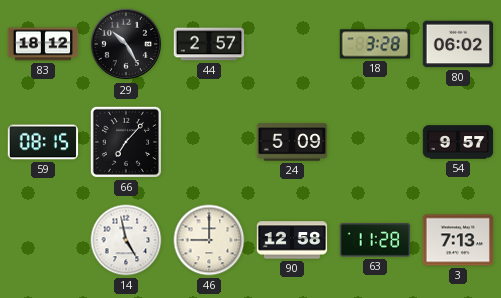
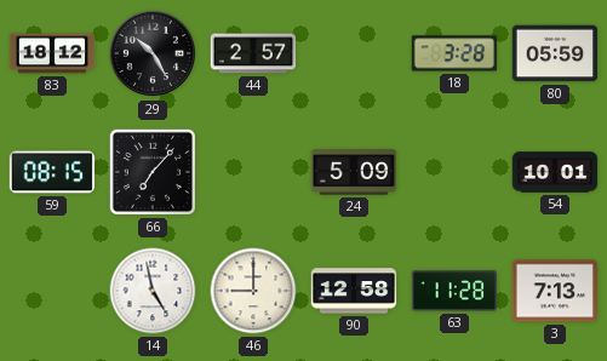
80: 06:02 -> 05:59
54: 9:57 -> 10:01
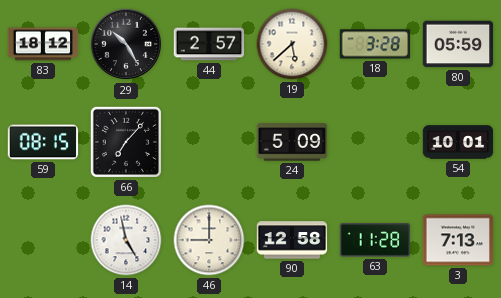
19: none -> 5:38
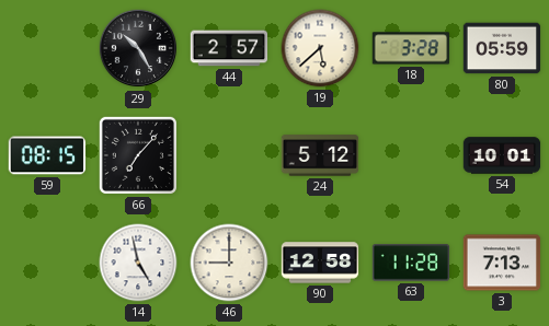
83: 18:12 -> none
24: 5:09 -> 5:12
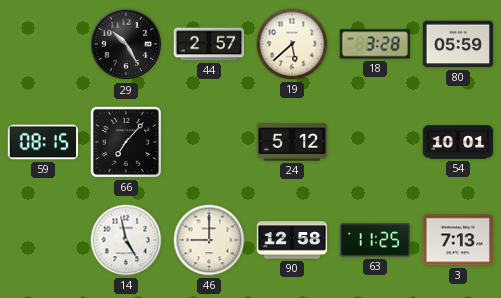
63: 11:28 -> 11:25
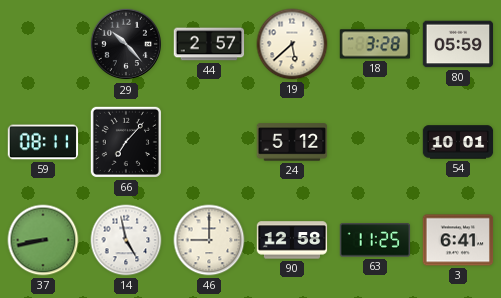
29: 10:25 -> 10:23
59: 08:15 -> 08:11
37: none -> 8:43
3: 7:13 -> 6:41
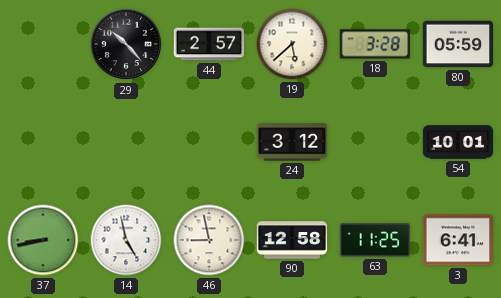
59: 08:11 -> none
66: 7:07 -> none
24: 5:12 -> 3:12
46: 9:00 -> 8:58
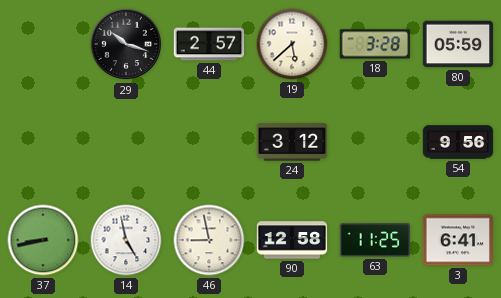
29: 10:23 -> 10:18
54: 10:01 -> 9:56
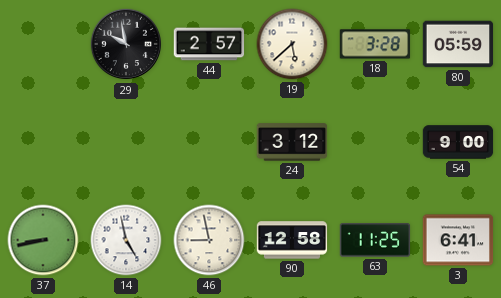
29: 10:18 -> 9:58
54: 9:56 -> 9:00
